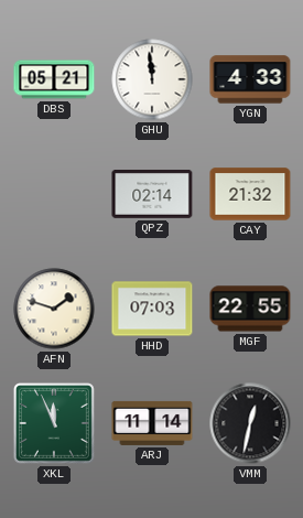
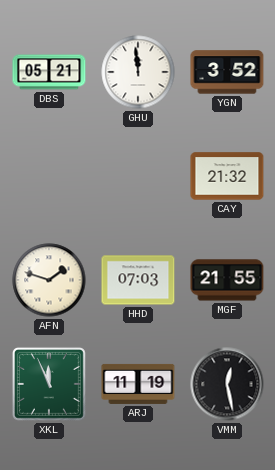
YGN: 4:33 -> 3:52
QPZ: 02:14 -> none
MGF: 22:55 -> 21:55
ARJ: 11:14 -> 11:19
VMM: 12:32 -> 12:28
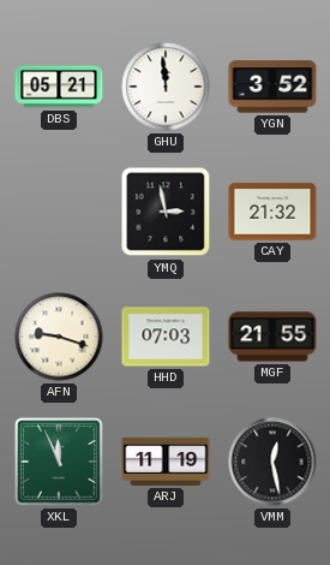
YMQ: none -> 2:58
AFN: 1:48 -> 9:18
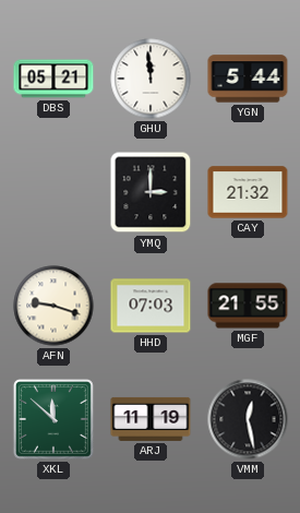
YGN: 3:52 -> 5:44
YMQ: 2:58 -> 3:00
XKL: 11:56 -> 11:52
